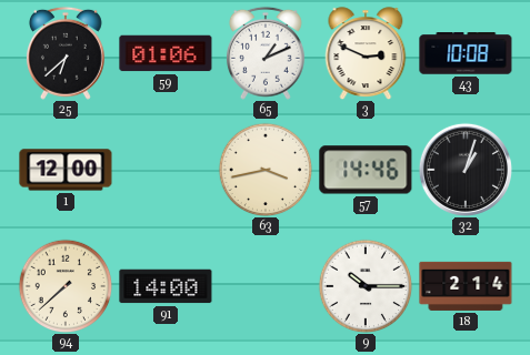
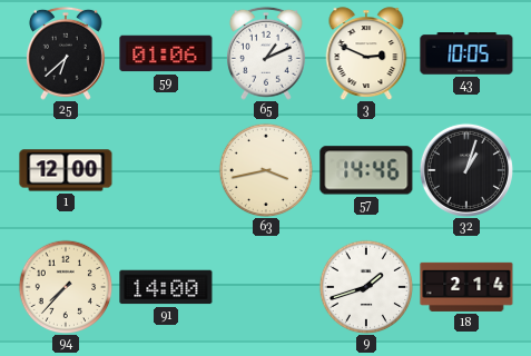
43: 10:08 -> 10:05
94: 7:38 -> 7:37
9: 10:15 -> 1:42
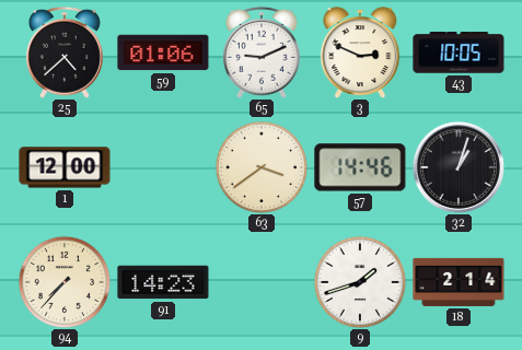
25: 6:38 -> 4:38
65: 1:11 -> 9:11
63: 3:43 -> 3:39
91: 14:00 -> 14:23
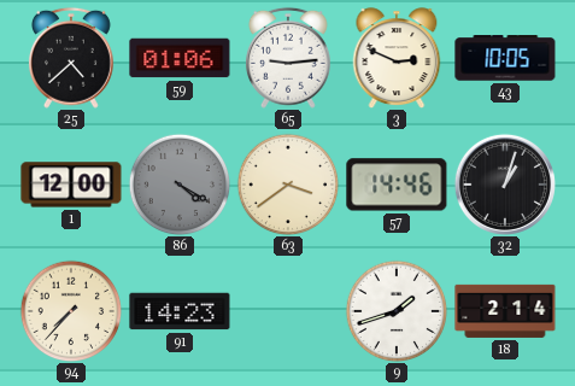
65: 9:11 -> 9:14
86: none -> 4:20
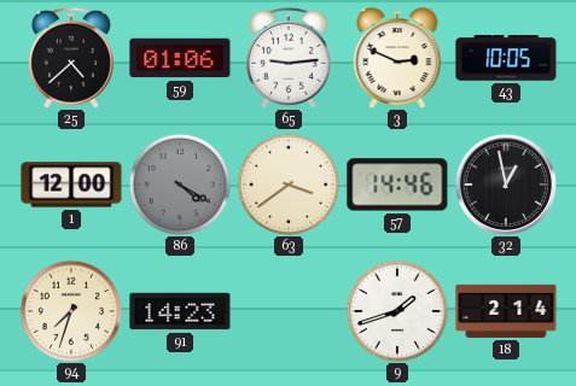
32: 1:03 -> 12:58
94: 7:37 -> 7:33
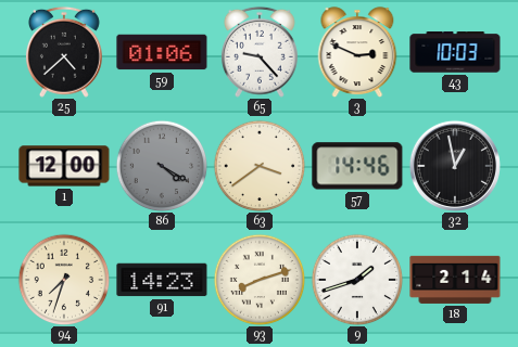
65: 9:14 -> 9:23
43: 10:05 -> 10:03
93: none -> 8:12
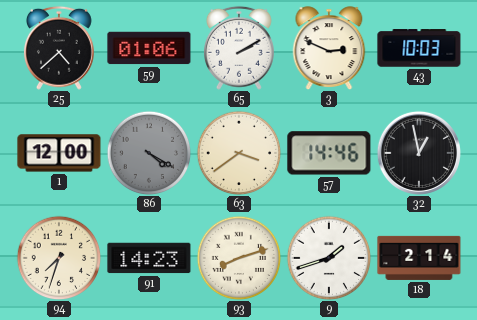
65: 9:23 -> 2:10
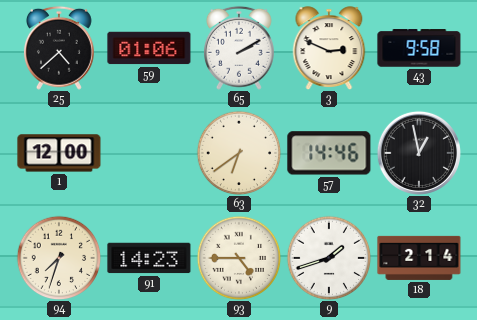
43: 10:03 -> 9:58
86: 4:20 -> none
63: 3:39 -> 6:39
93: 8:12 -> 4:45
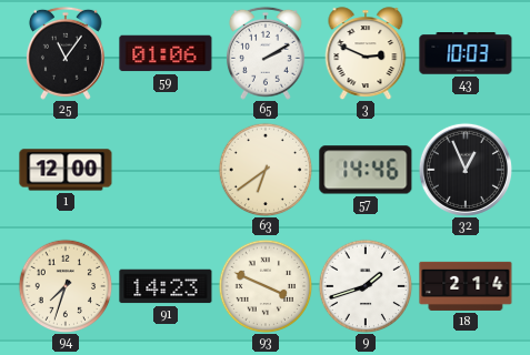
25: 4:38 -> 11:06
43: 9:58 -> 10:03
32: 12:58 -> 12:56
93: 4:45 -> 3:49
